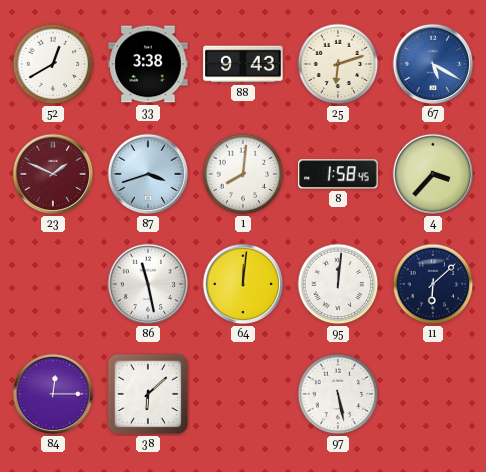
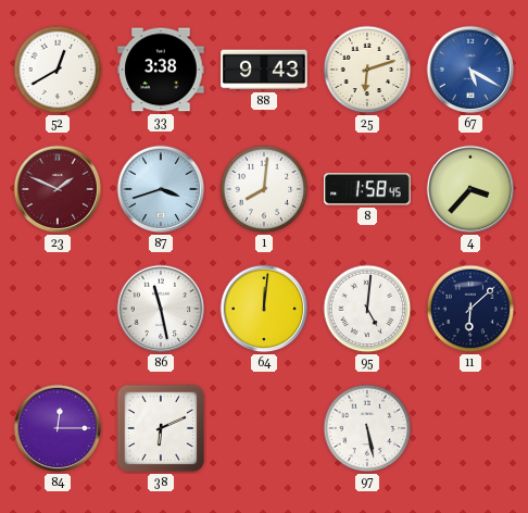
95: 12:01 -> 5:01
38: 6:08 -> 6:11
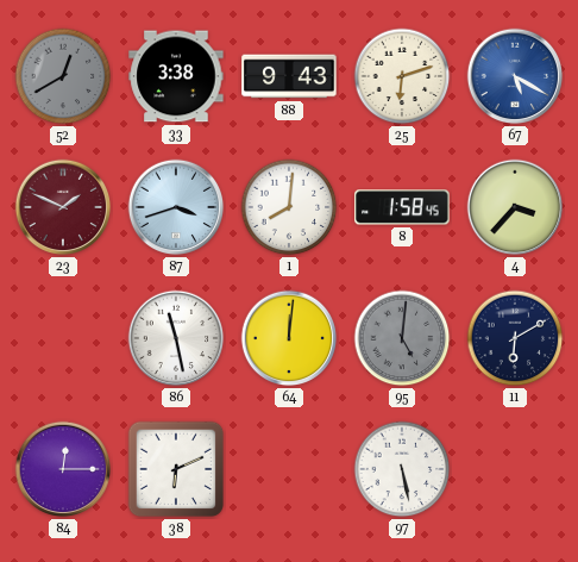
52 dial: white -> grey
95 dial: white -> grey
11: 6:08 -> 6:10
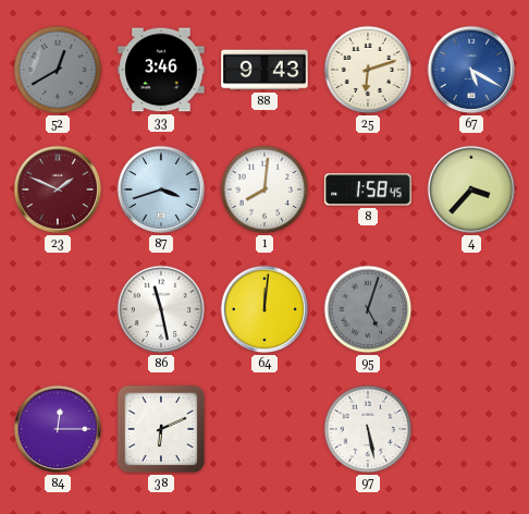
33: 3:38 -> 3:46
95: 5:01 -> 5:03
11: 6:10 -> none
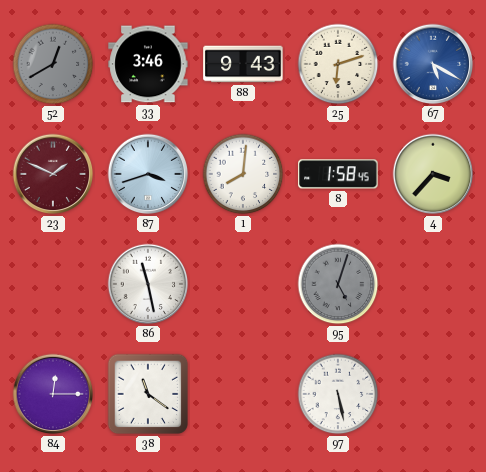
64: 12:01 -> none
38: 6:11 -> 11:21
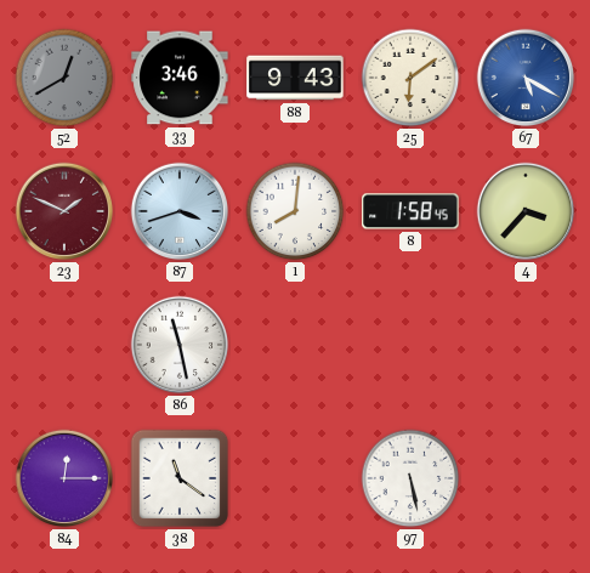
25: 6:12 -> 6:09
95: 5:03 -> none
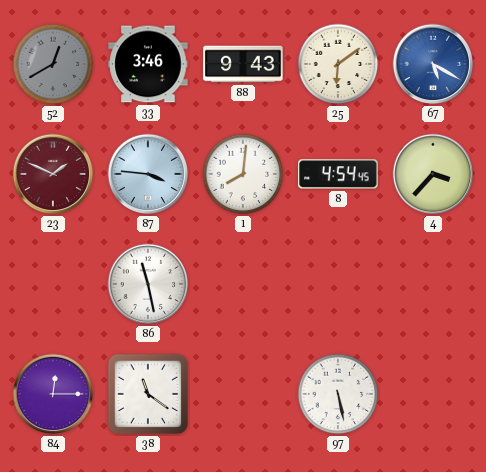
87: 3:42 -> 3:46
8: 1:58 -> 4:54
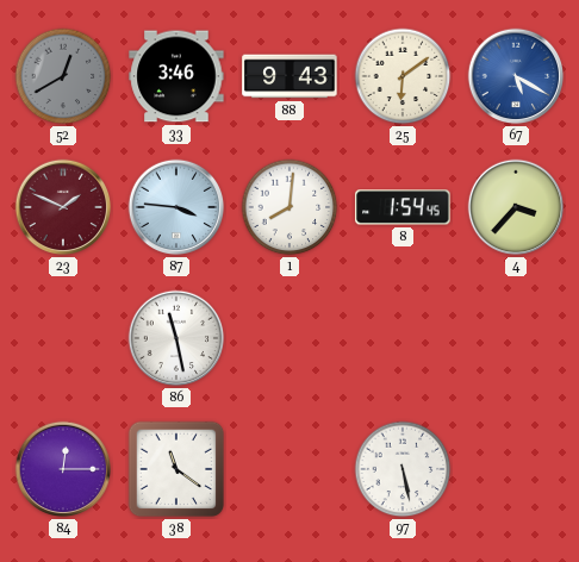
8: 4:54 -> 1:54
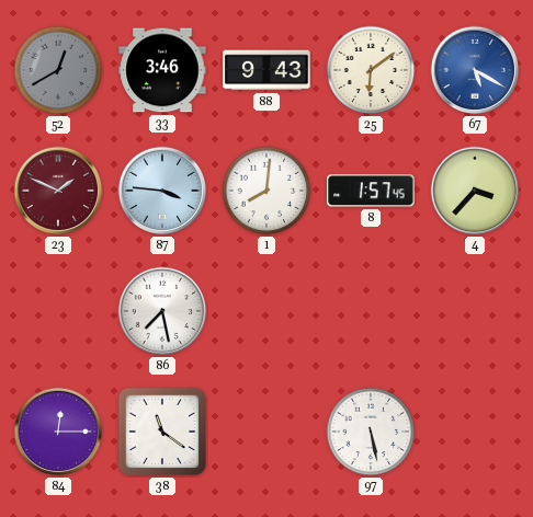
8: 1:54 -> 1:57
86: 11:28 -> 7:28
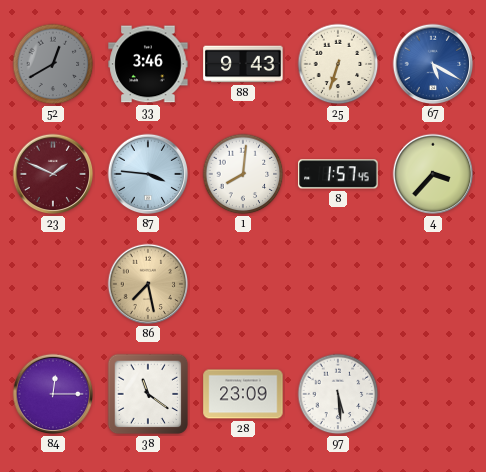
25: 6:09 -> 6:33
86 dial: white -> champagne
28: none -> 23:09
97: 5:28 -> 5:29
